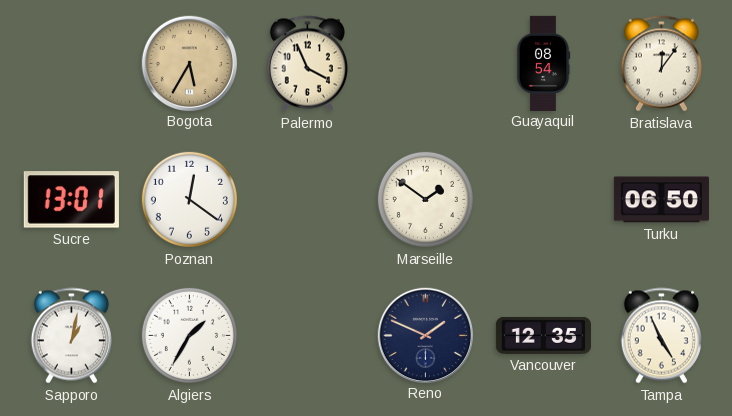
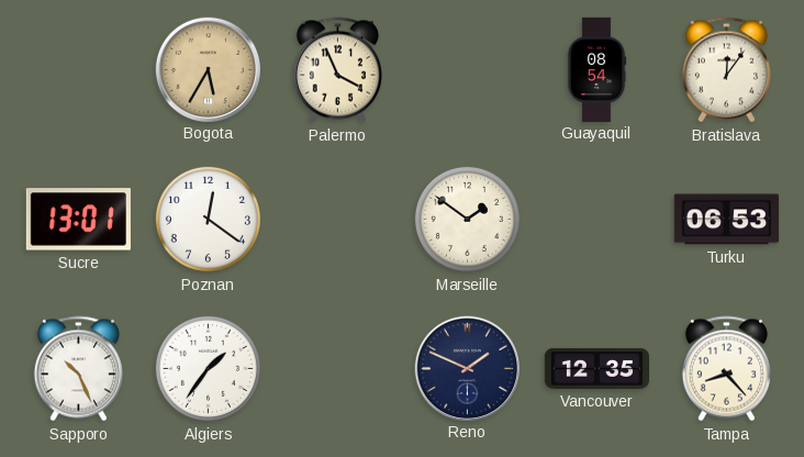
Turku: 06:50 -> 06:53
Sapporo: 1:02 -> 10:26
Algiers: 1:35 -> 1:36
Tampa: 4:56 -> 8:23
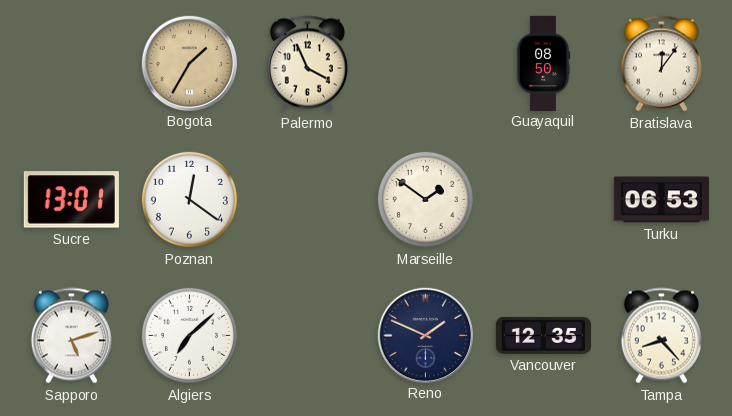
Bogota: 5:35 -> 1:35
Guayaquil: 08:54 -> 08:50
Sapporo: 10:26 -> 5:12
Algiers: 1:36 -> 7:08
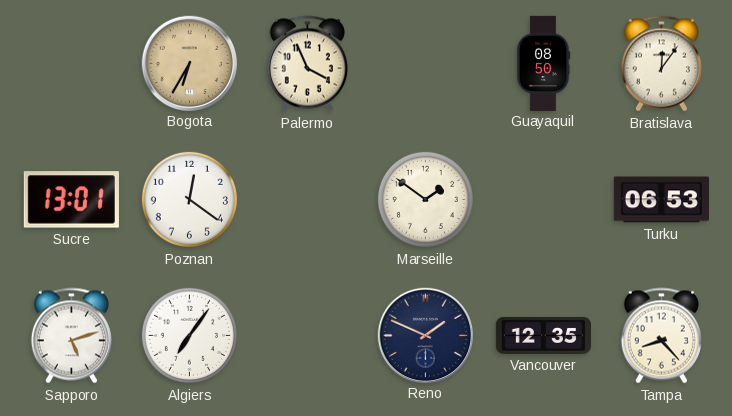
Bogota: 1:35 -> 6:35
Algiers: 7:08 -> 7:06
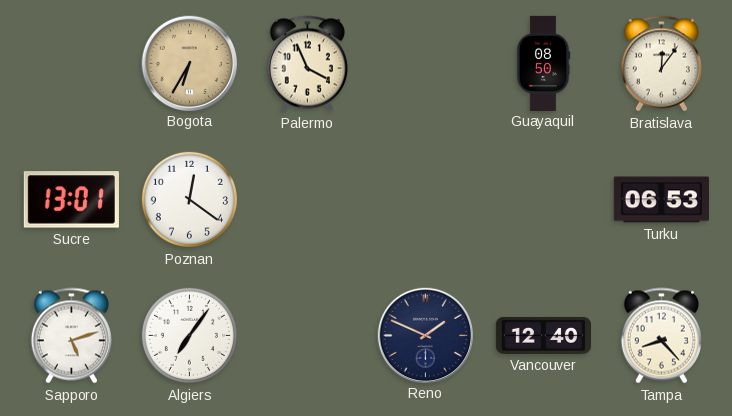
Marseille: 1:51 -> none
Vancouver: 12:35 -> 12:40
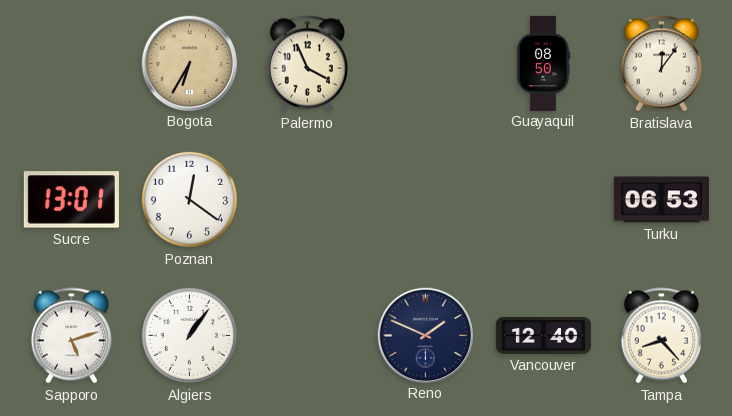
Algiers: 7:06 -> 1:06
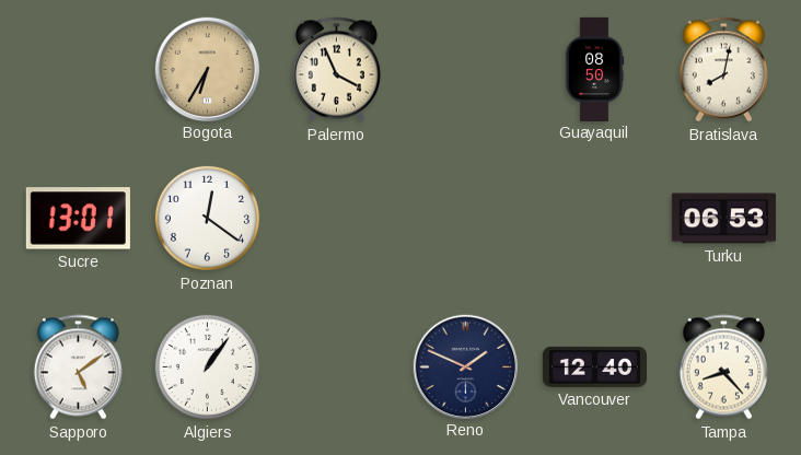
Bratislava: 12:06 -> 8:02
Sapporo: 5:12 -> 5:09
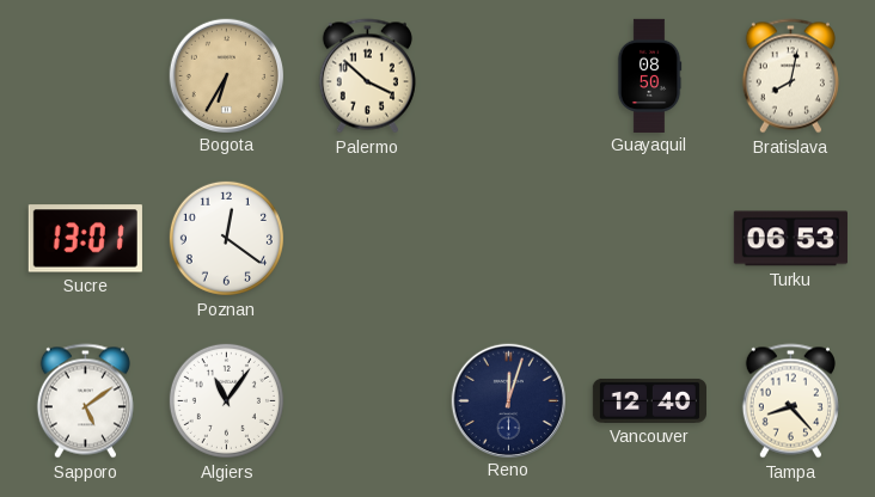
Palermo: 3:56 -> 3:52
Algiers: 1:06 -> 11:06
Reno: 1:49 -> 12:03
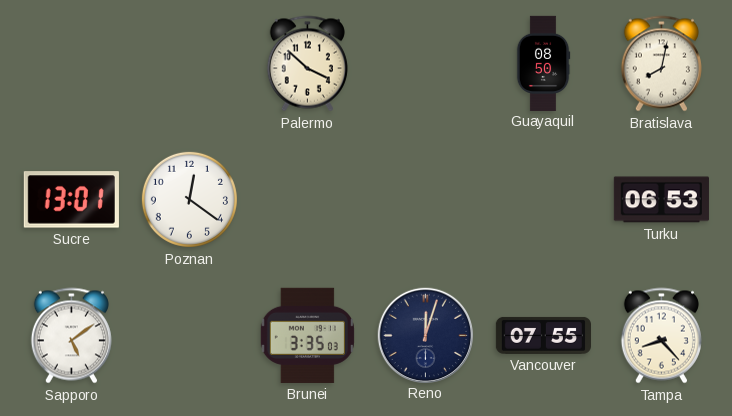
Bogota: 6:35 -> none
Algiers: 11:06 -> none
Brunei: none -> 3:35
Vancouver: 12:40 -> 07:55
